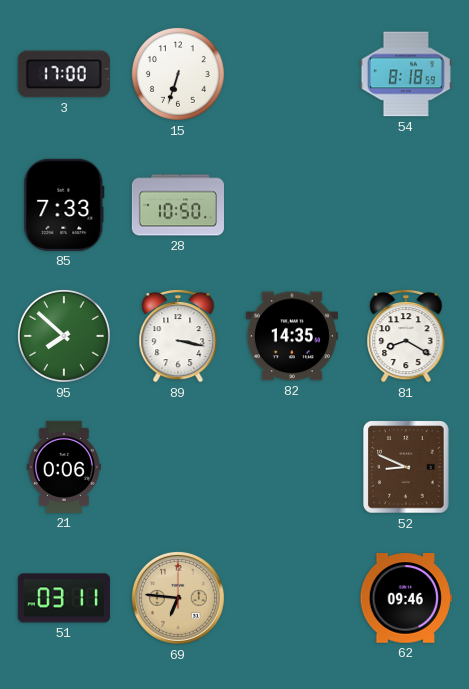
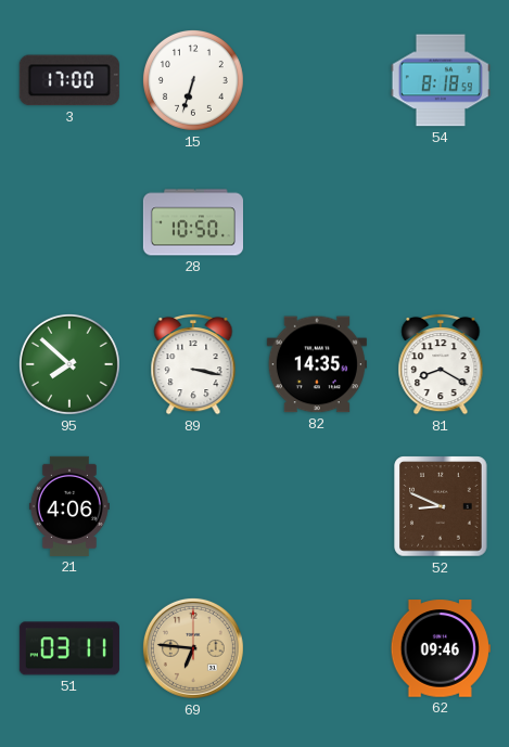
85: 7:33 -> none
21: 0:06 -> 4:06
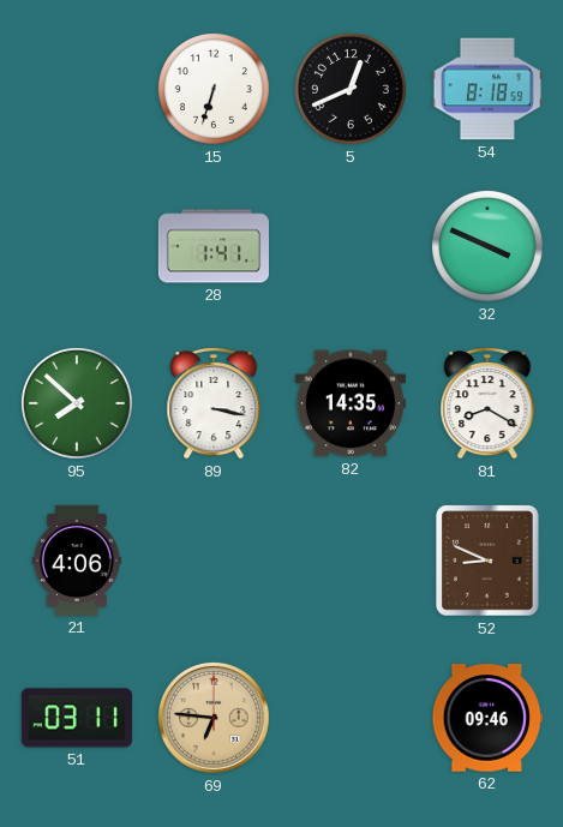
3: 17:00 -> none
5: none -> 12:41
28: 10:50 -> 1:41
32: none -> 3:49
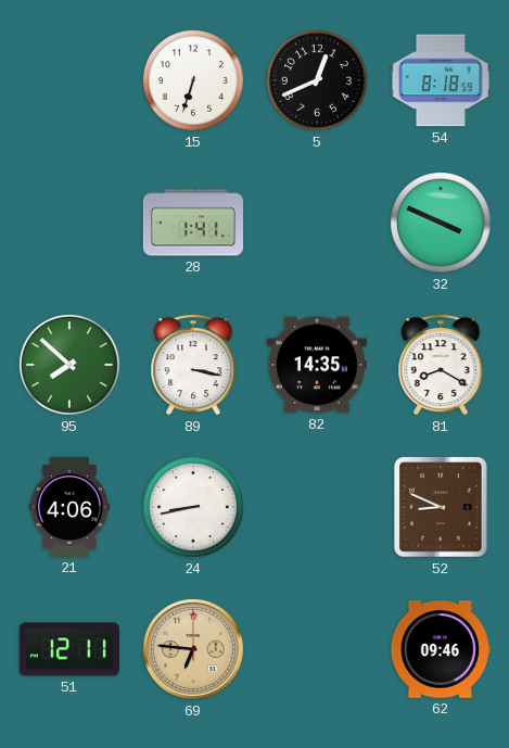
24: none -> 8:43
51: 03:11 -> 12:11
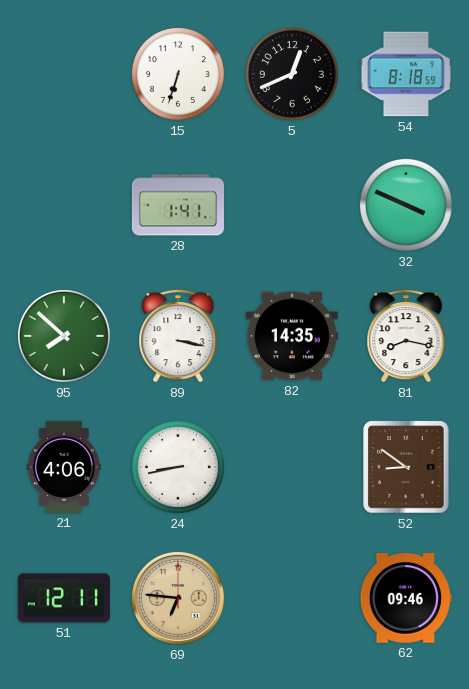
81: 8:20 -> 8:17
52: 8:49 -> 8:51
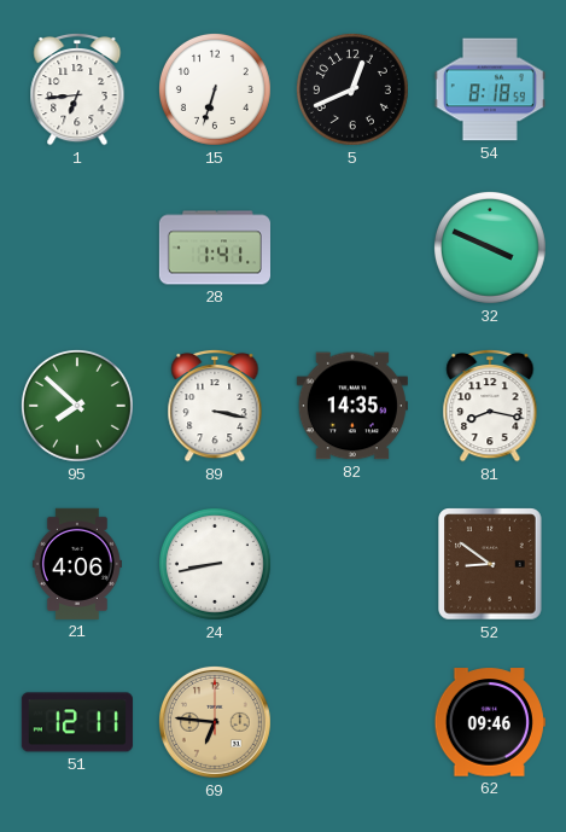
1: none -> 6:44
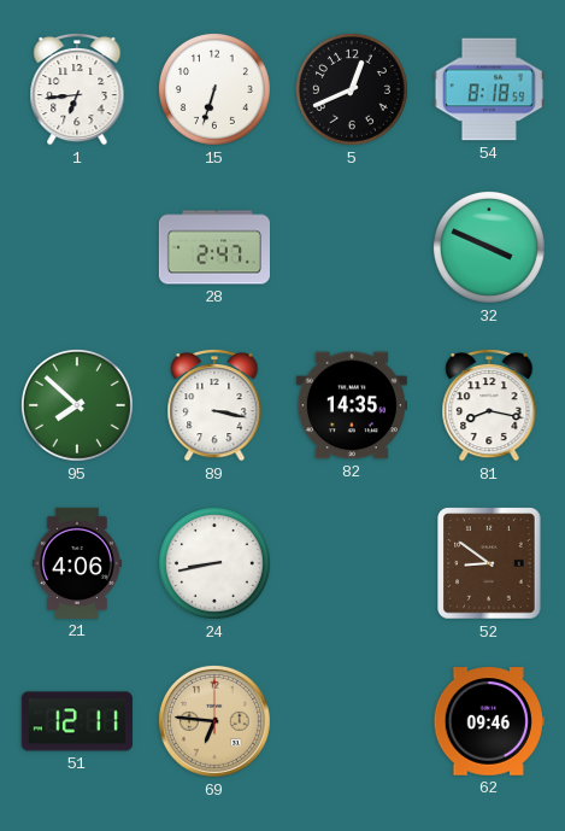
28: 1:41 -> 2:47
